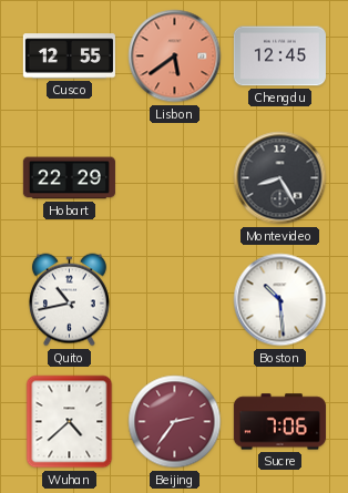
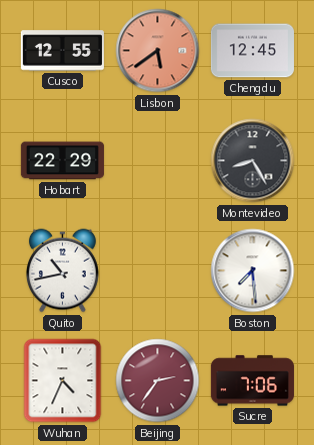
Boston: 10:29 -> 7:29
Wuhan: 4:38 -> 4:34
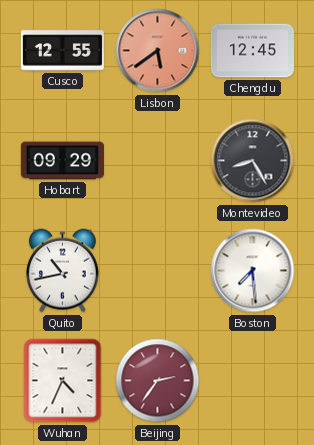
Hobart: 22:29 -> 09:29
Sucre: 7:06 -> none
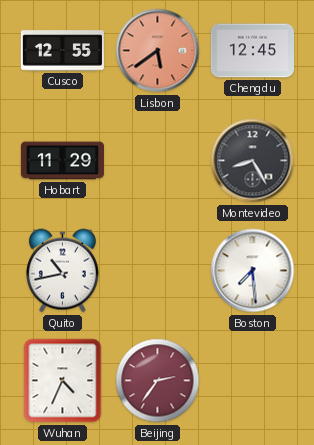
Hobart: 09:29 -> 11:29
